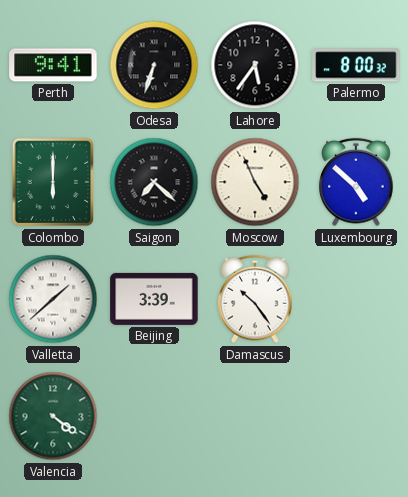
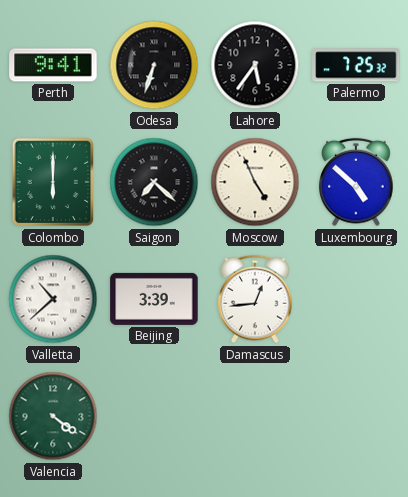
Palermo: 8:00 -> 7:25
Valletta: 1:38 -> 10:38
Damascus: 10:24 -> 12:44
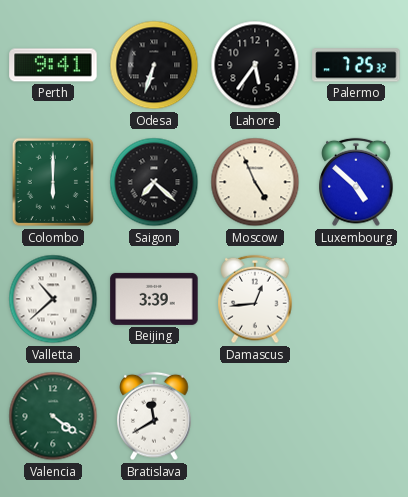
Bratislava: none -> 11:40
